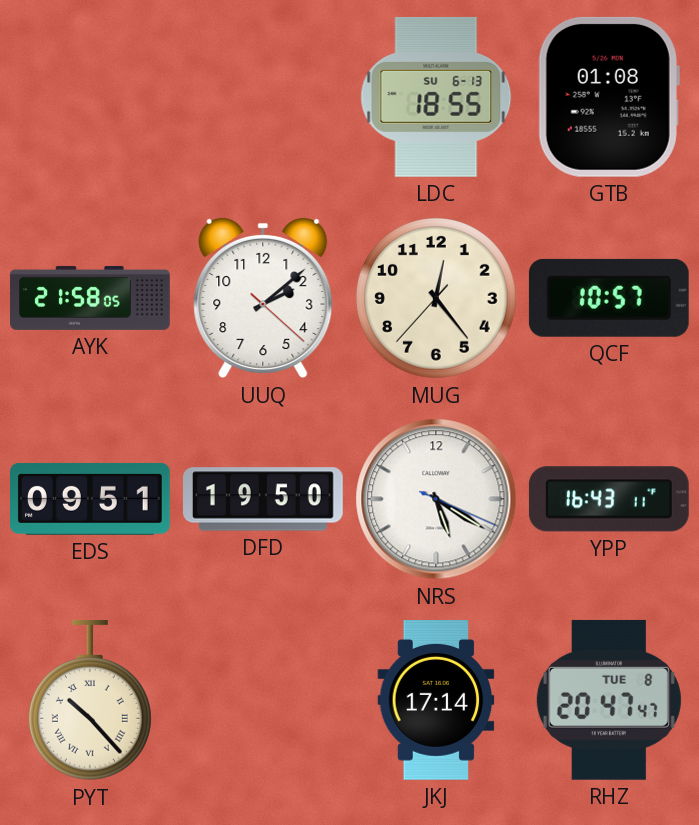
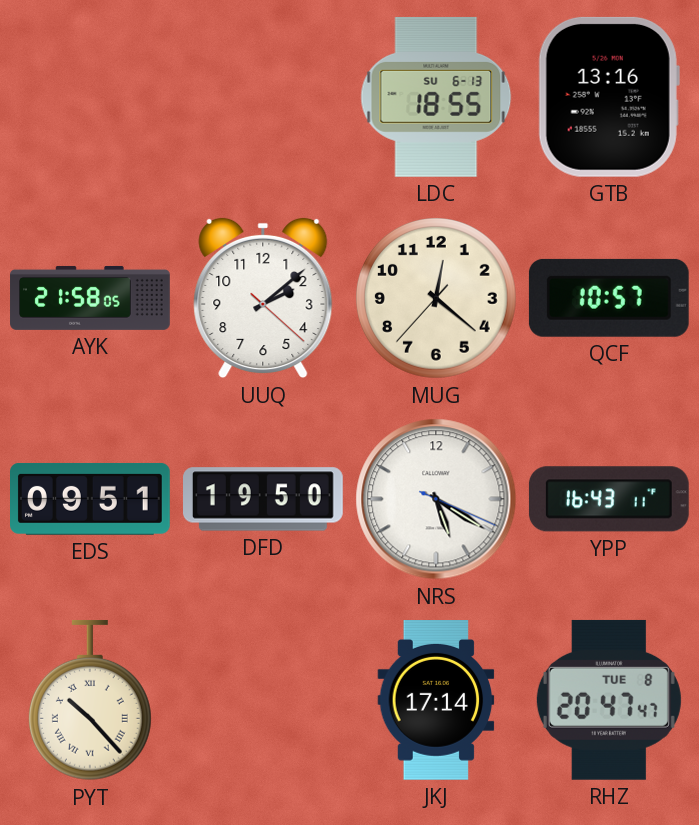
GTB: 01:08 -> 13:16
MUG: 12:23 -> 12:21
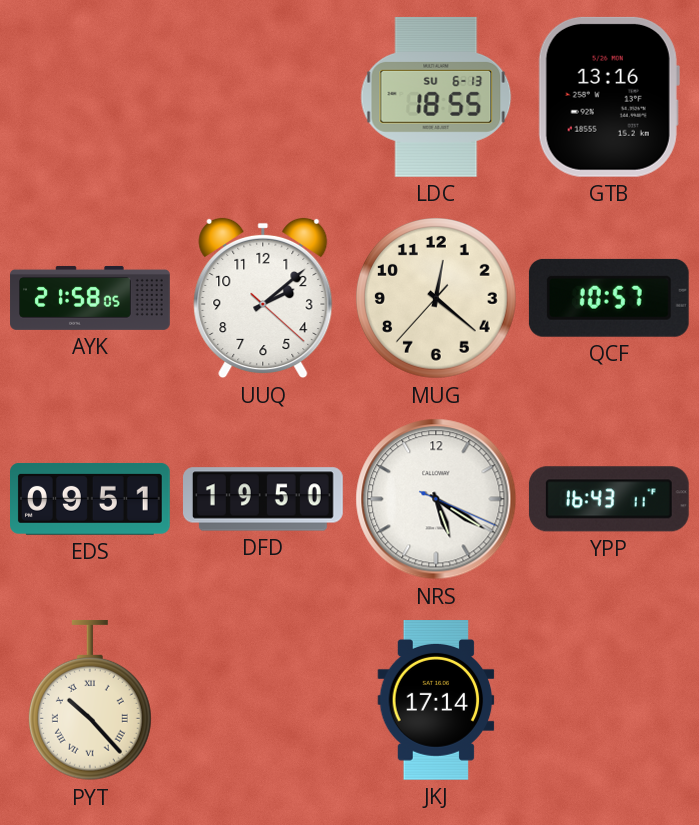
RHZ: 20:47 -> none
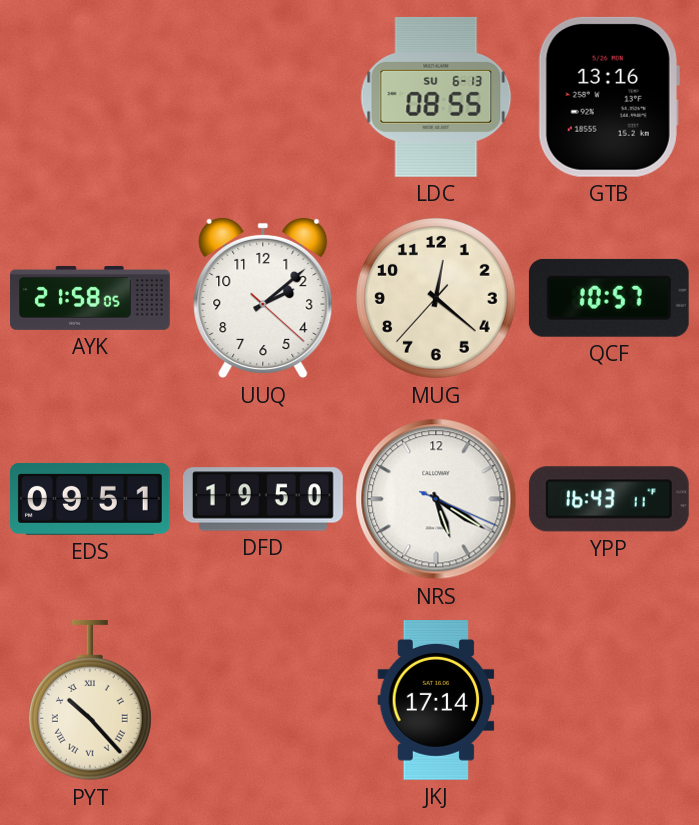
LDC: 18:55 -> 08:55
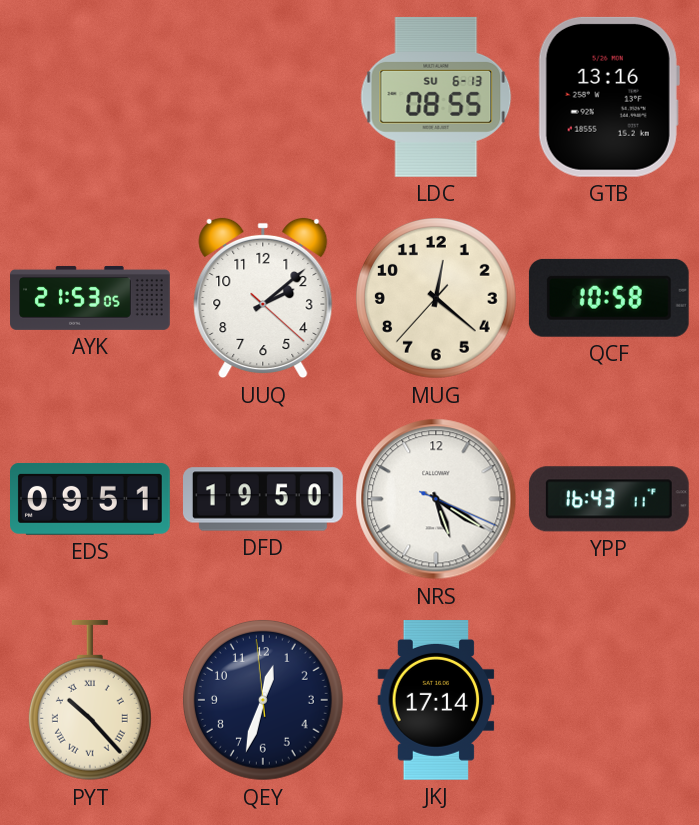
AYK: 21:58 -> 21:53
QCF: 10:57 -> 10:58
QEY: none -> 12:32
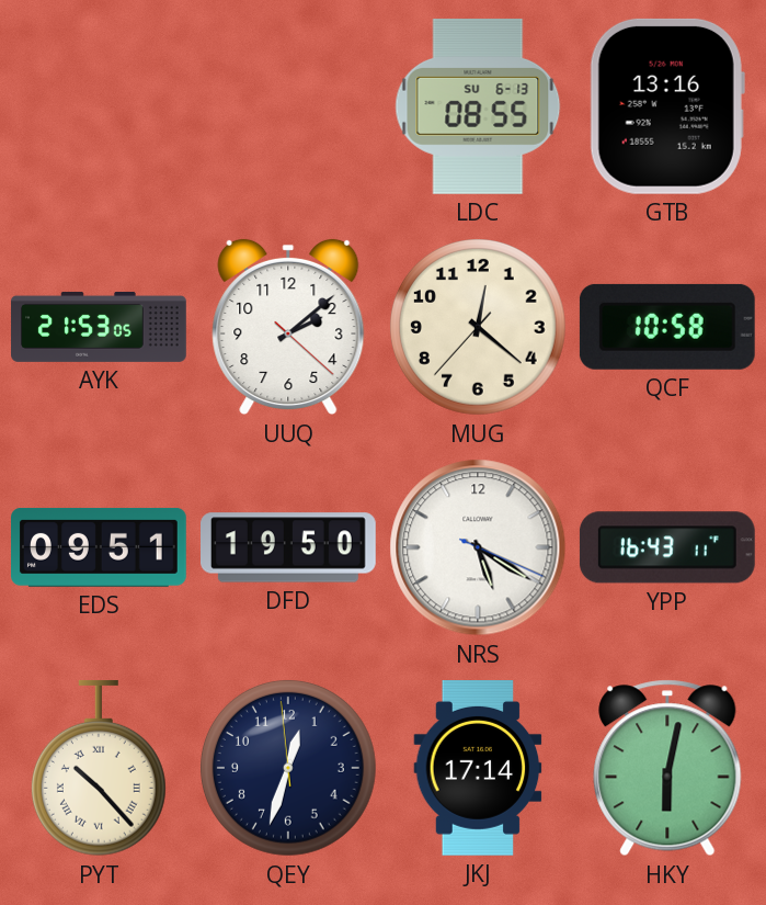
HKY: none -> 6:02
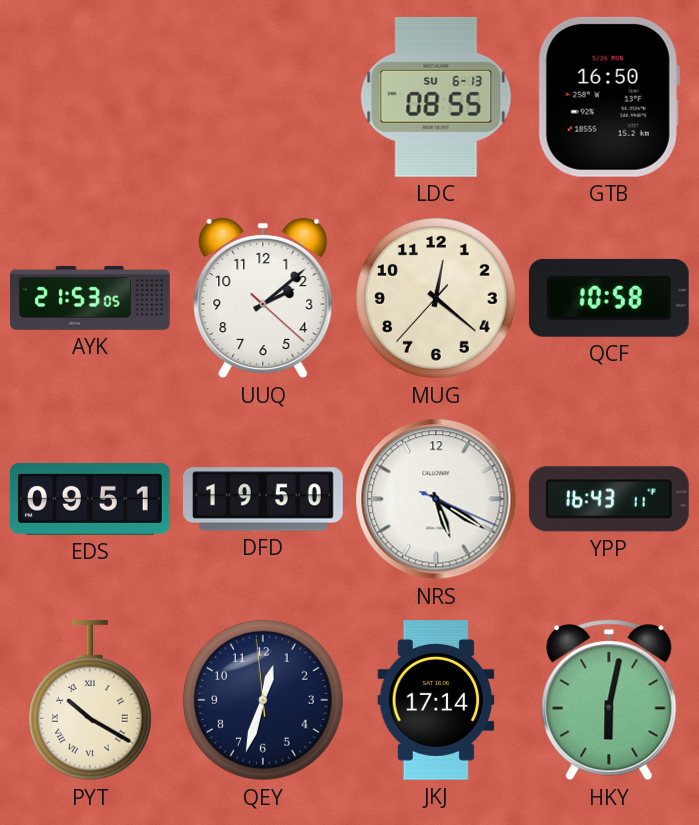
GTB: 13:16 -> 16:50
PYT: 10:23 -> 10:20
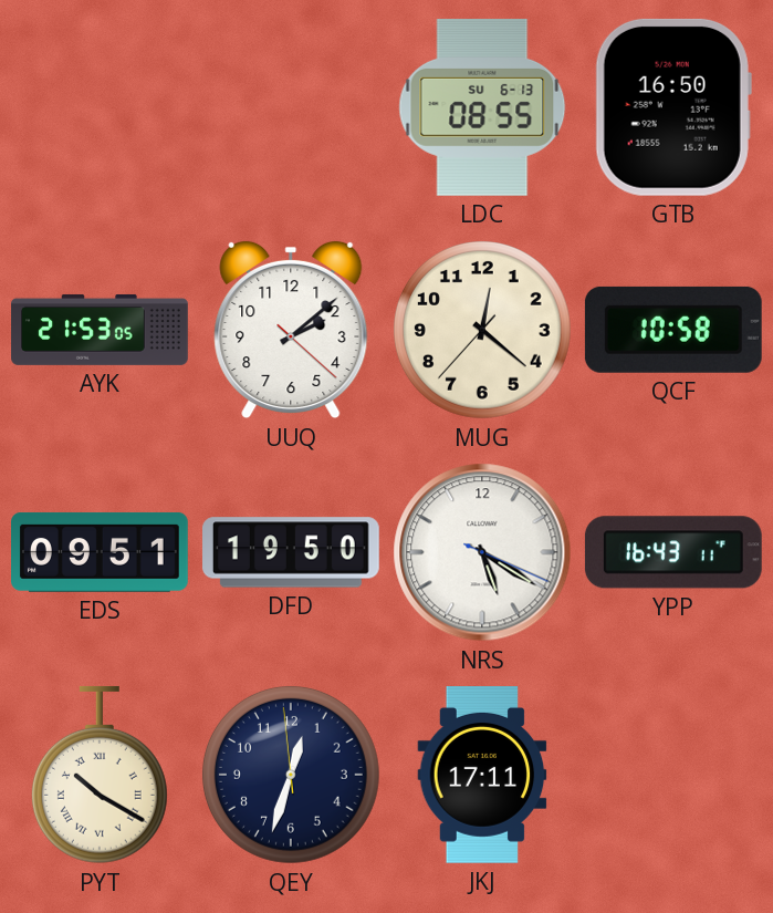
JKJ: 17:14 -> 17:11
HKY: 6:02 -> none
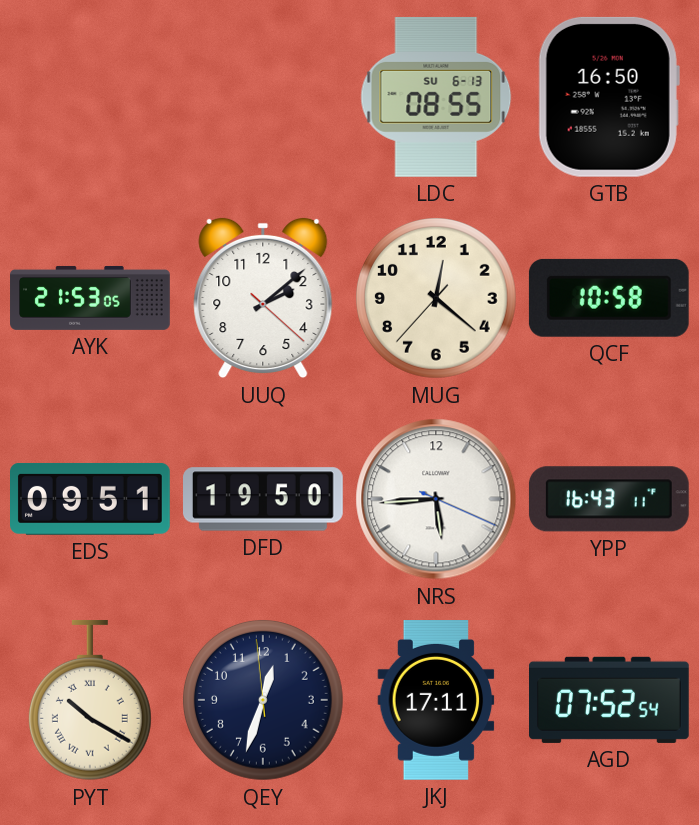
NRS: 5:20 -> 5:44
AGD: none -> 07:52
